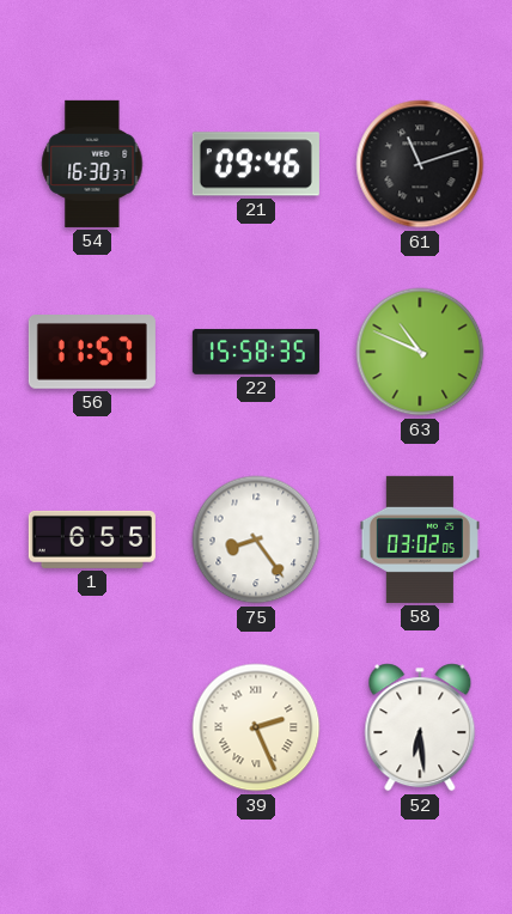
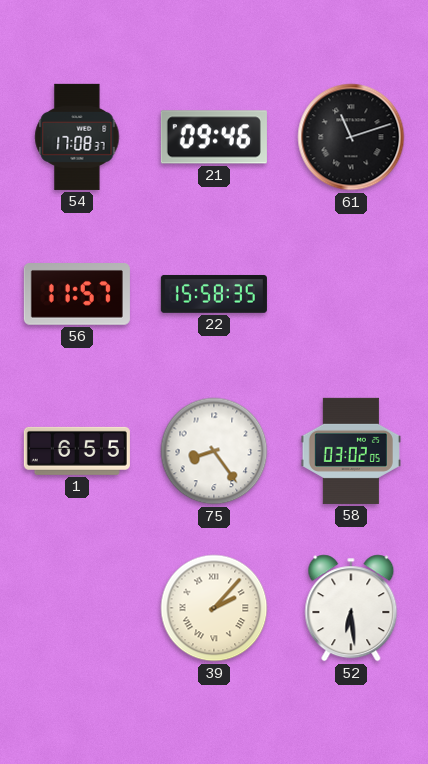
54: 16:30 -> 17:08
63: 10:49 -> none
39: 2:26 -> 2:07
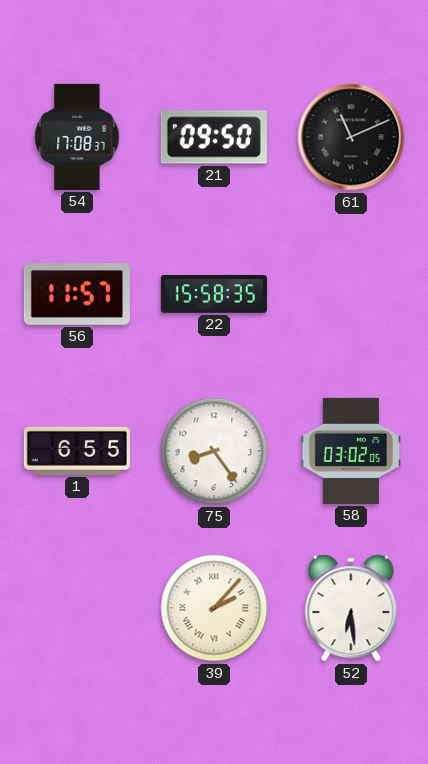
21: 09:46 -> 09:50
61: 11:12 -> 11:11
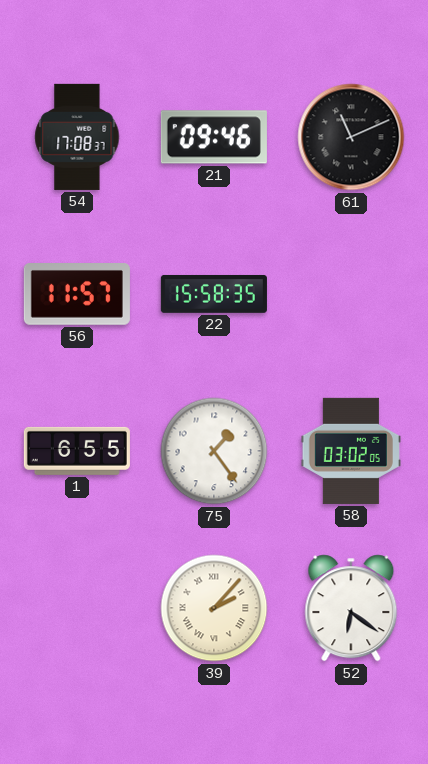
21: 09:50 -> 09:46
75: 8:24 -> 1:24
52: 6:29 -> 6:21
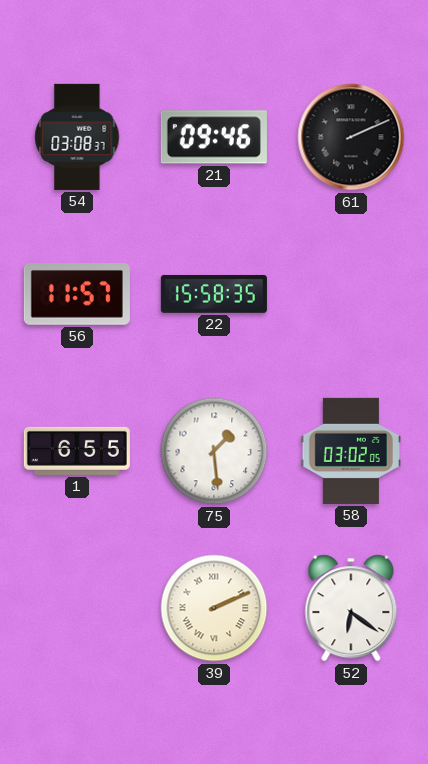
54: 17:08 -> 03:08
61: 11:11 -> 2:11
75: 1:24 -> 1:29
39: 2:07 -> 2:11
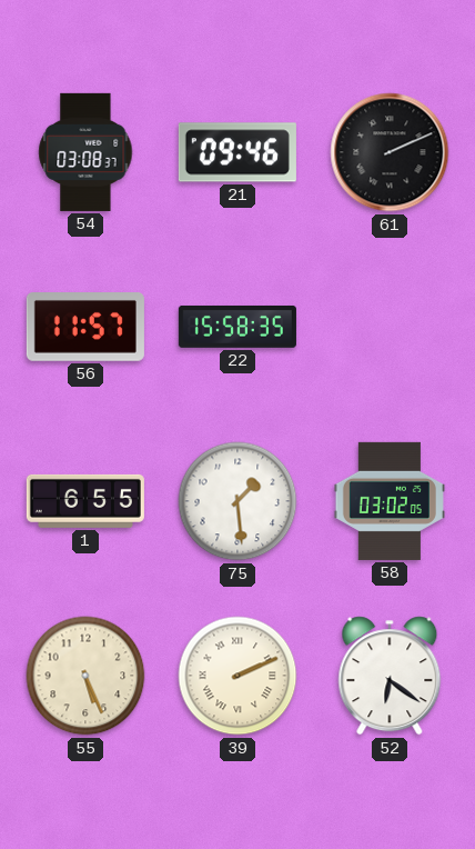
55: none -> 5:26
